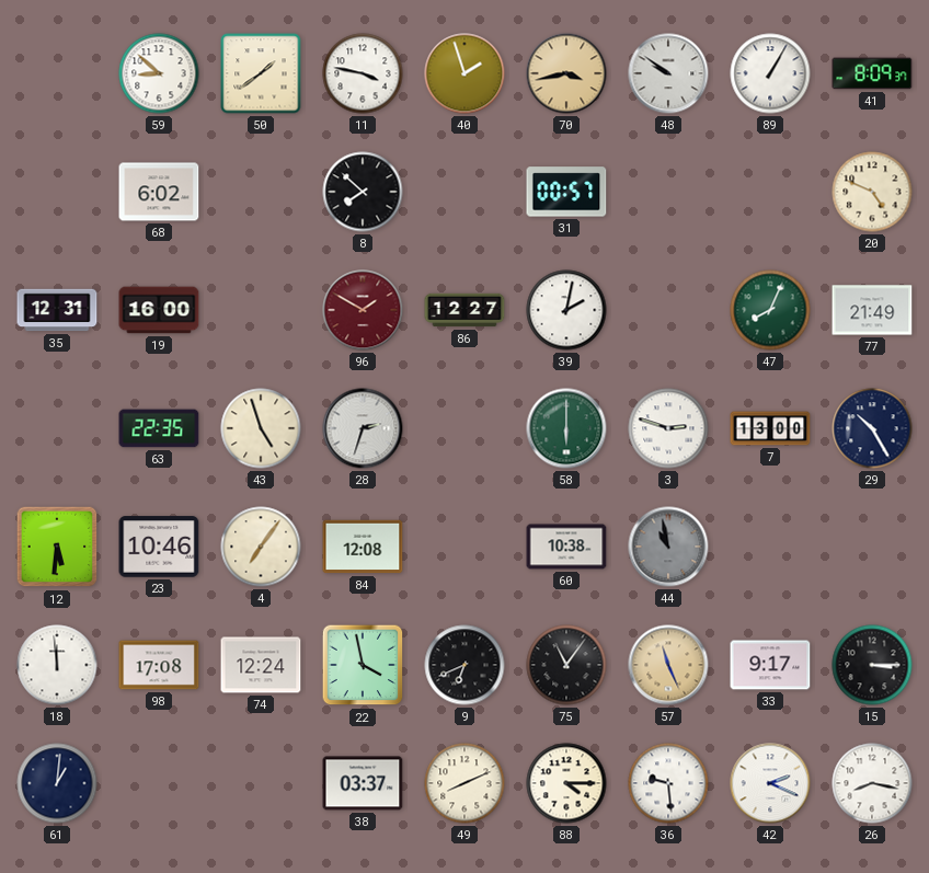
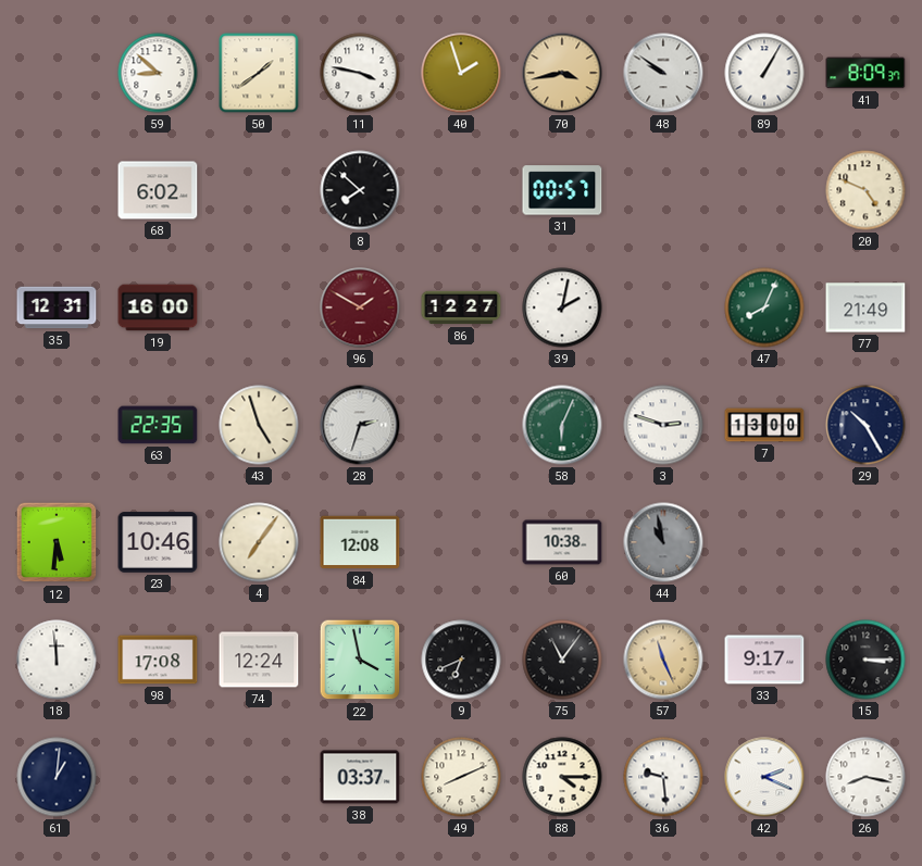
58: 6:00 -> 6:04
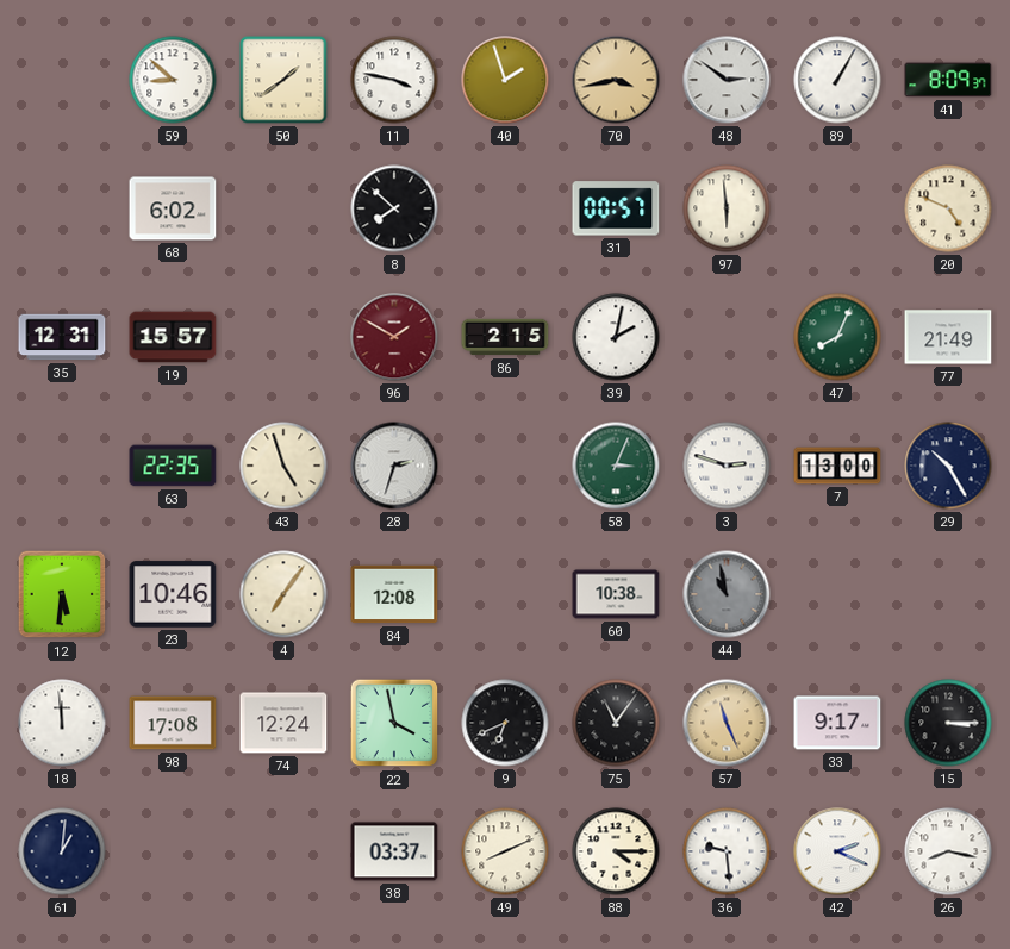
48: 9:51 -> 2:51
97: none -> 5:59
19: 16:00 -> 15:57
86: 12:27 -> 2:15
58: 6:04 -> 3:04
